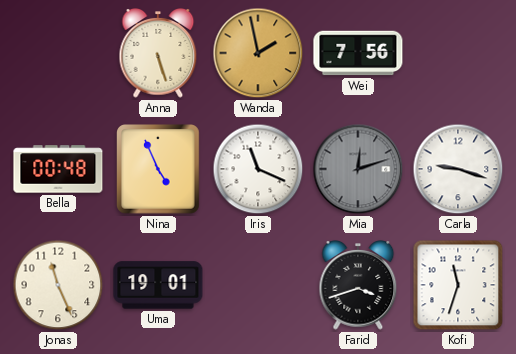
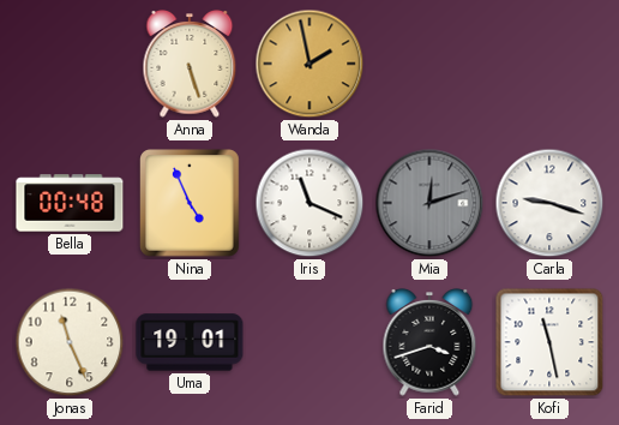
Wei: 7:56 -> none
Kofi: 11:33 -> 11:28
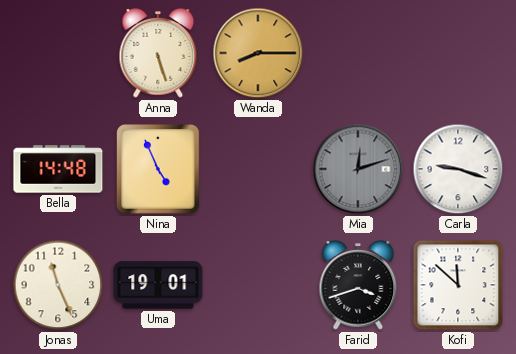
Wanda: 1:58 -> 8:15
Bella: 00:48 -> 14:48
Iris: 11:19 -> none
Kofi: 11:28 -> 11:52
